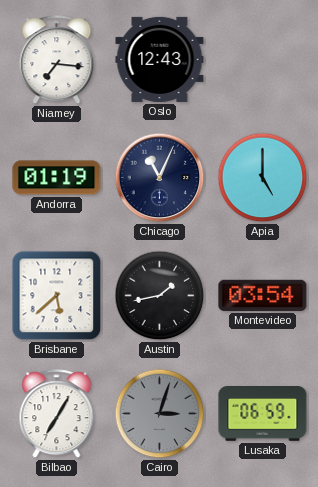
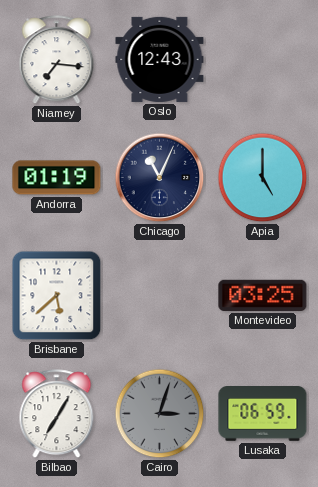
Austin: 1:43 -> none
Montevideo: 03:54 -> 03:25
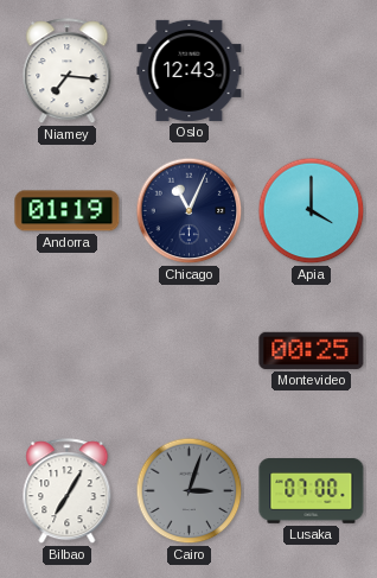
Apia: 5:00 -> 4:00
Brisbane: 5:38 -> none
Montevideo: 03:25 -> 00:25
Lusaka: 06:59 -> 07:00
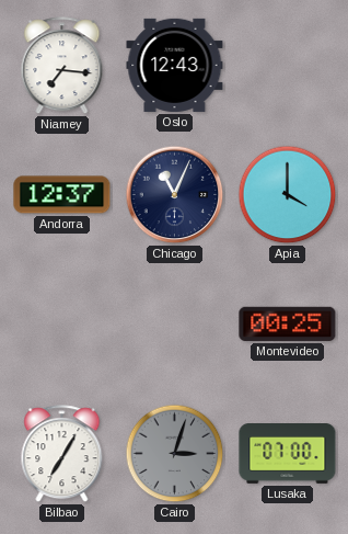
Andorra: 01:19 -> 12:37
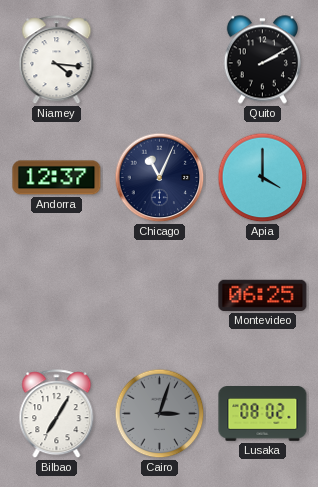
Niamey: 7:16 -> 4:16
Oslo: 12:43 -> none
Quito: none -> 2:10
Montevideo: 00:25 -> 06:25
Lusaka: 07:00 -> 08:02
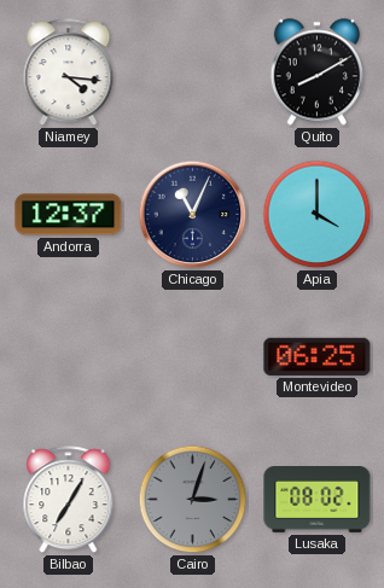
Quito: 2:10 -> 8:10
